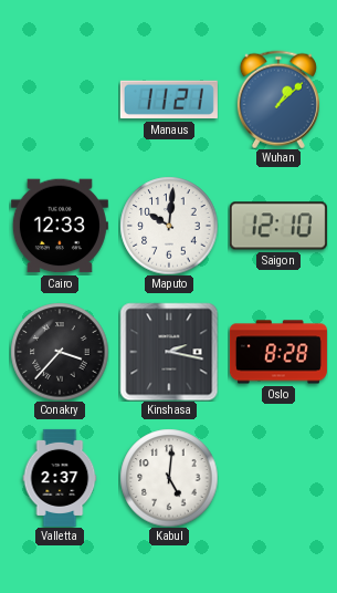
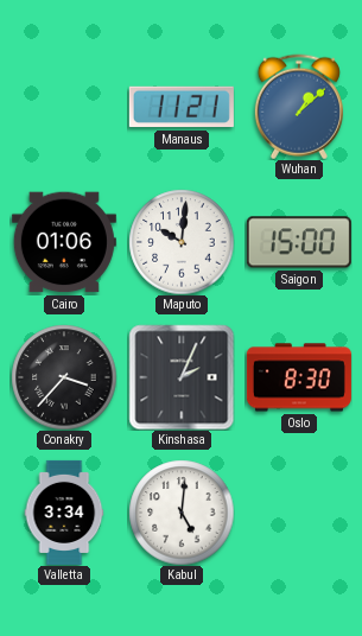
Cairo: 12:33 -> 01:06
Saigon: 12:10 -> 15:00
Kinshasa: 2:17 -> 2:04
Oslo: 8:28 -> 8:30
Valletta: 2:37 -> 3:34
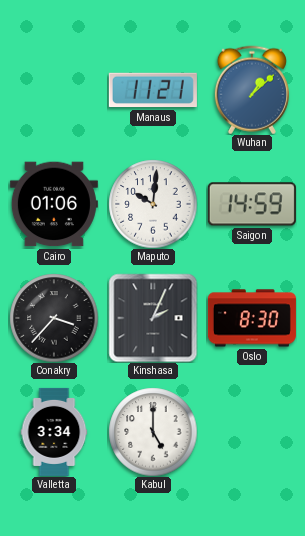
Saigon: 15:00 -> 14:59
Kabul: 5:01 -> 5:00
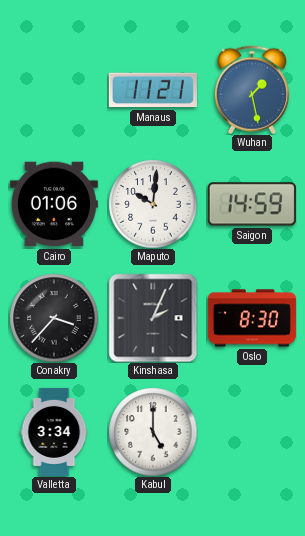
Wuhan: 1:08 -> 1:28
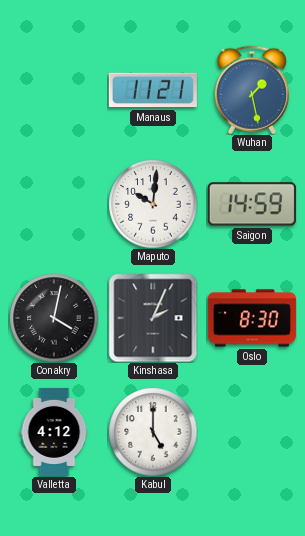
Cairo: 01:06 -> none
Conakry: 3:37 -> 4:02
Valletta: 3:34 -> 4:12
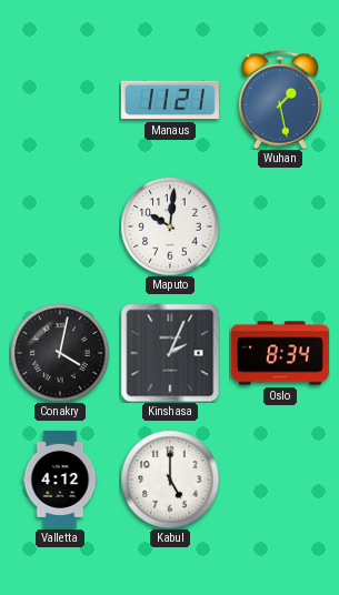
Saigon: 14:59 -> none
Oslo: 8:30 -> 8:34
